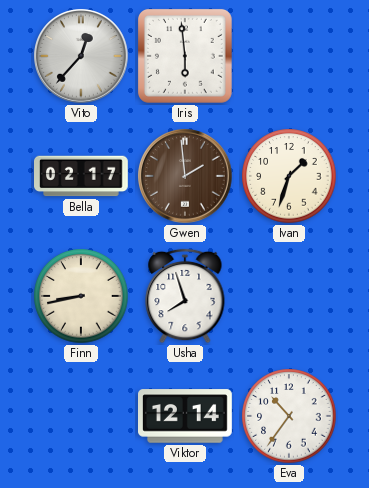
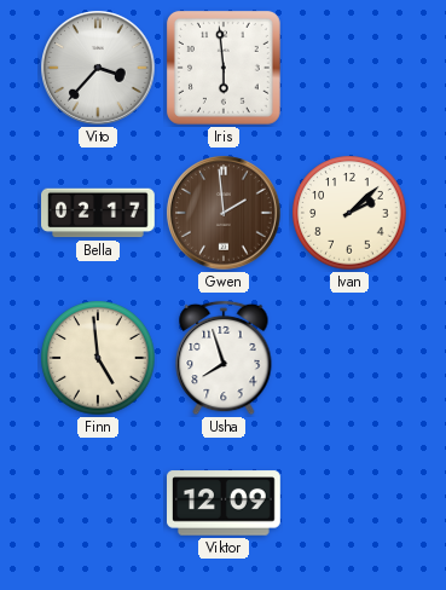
Vito: 12:37 -> 3:37
Ivan: 1:33 -> 2:08
Finn: 8:43 -> 4:59
Viktor: 12:14 -> 12:09
Eva: 10:36 -> none
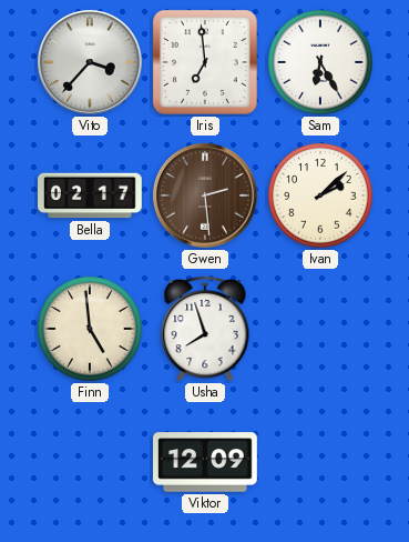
Iris: 5:59 -> 6:59
Sam: none -> 6:25
Gwen: 1:59 -> 2:29
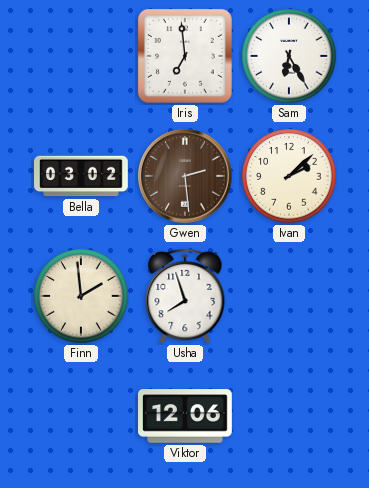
Vito: 3:37 -> none
Bella: 02:17 -> 03:02
Finn: 4:59 -> 1:59
Viktor: 12:09 -> 12:06
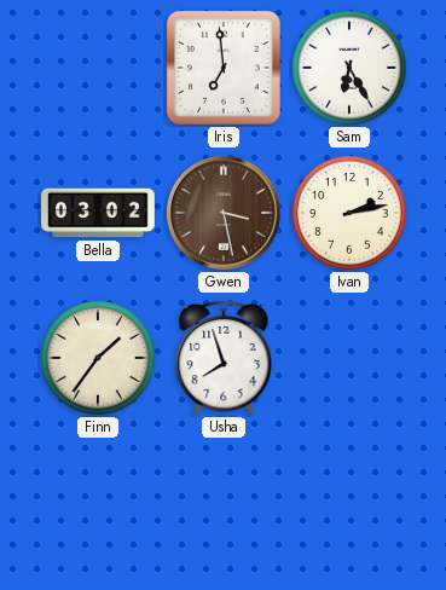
Gwen: 2:29 -> 3:28
Ivan: 2:08 -> 2:13
Finn: 1:59 -> 1:36
Viktor: 12:06 -> none
